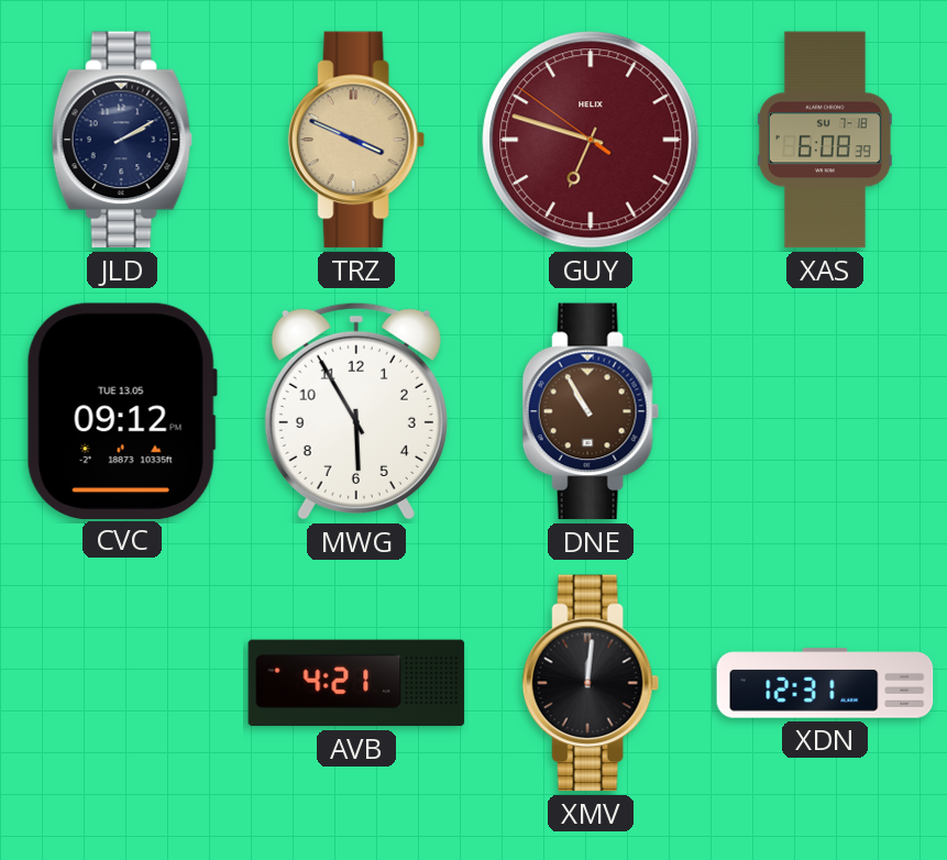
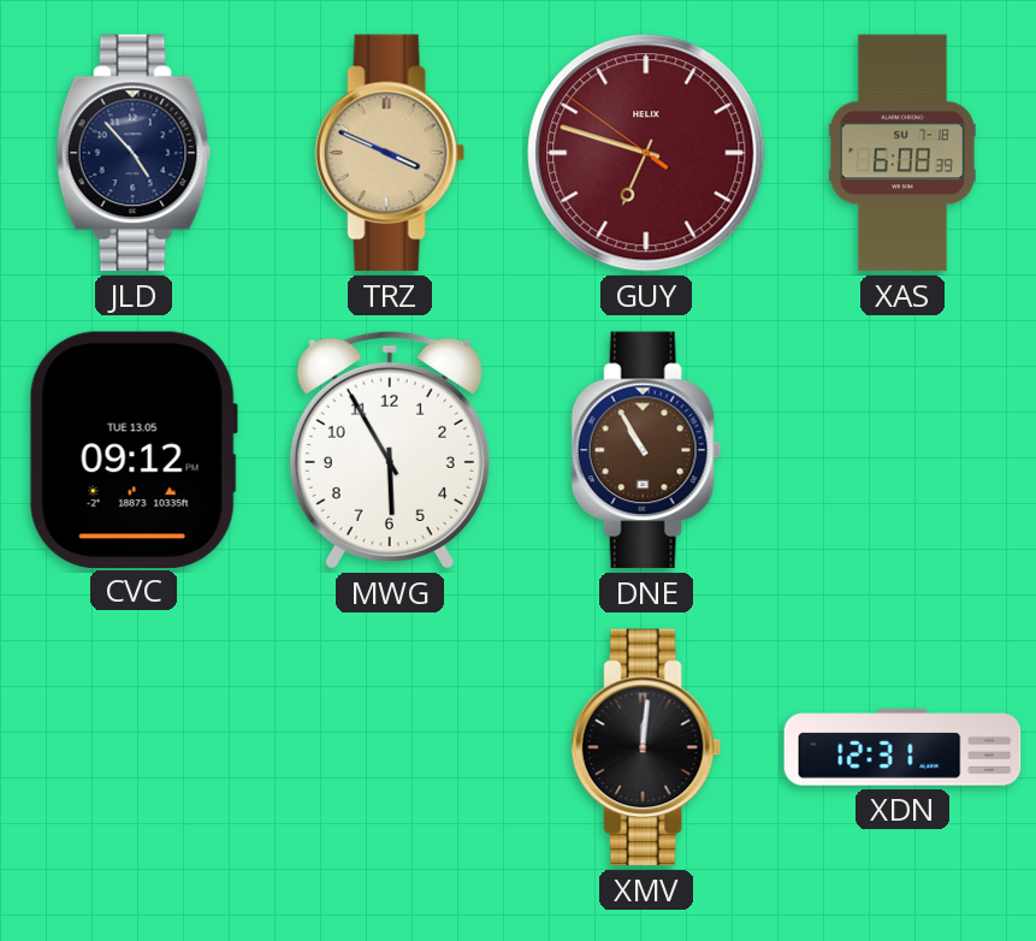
JLD: 2:10 -> 4:53
AVB: 4:21 -> none
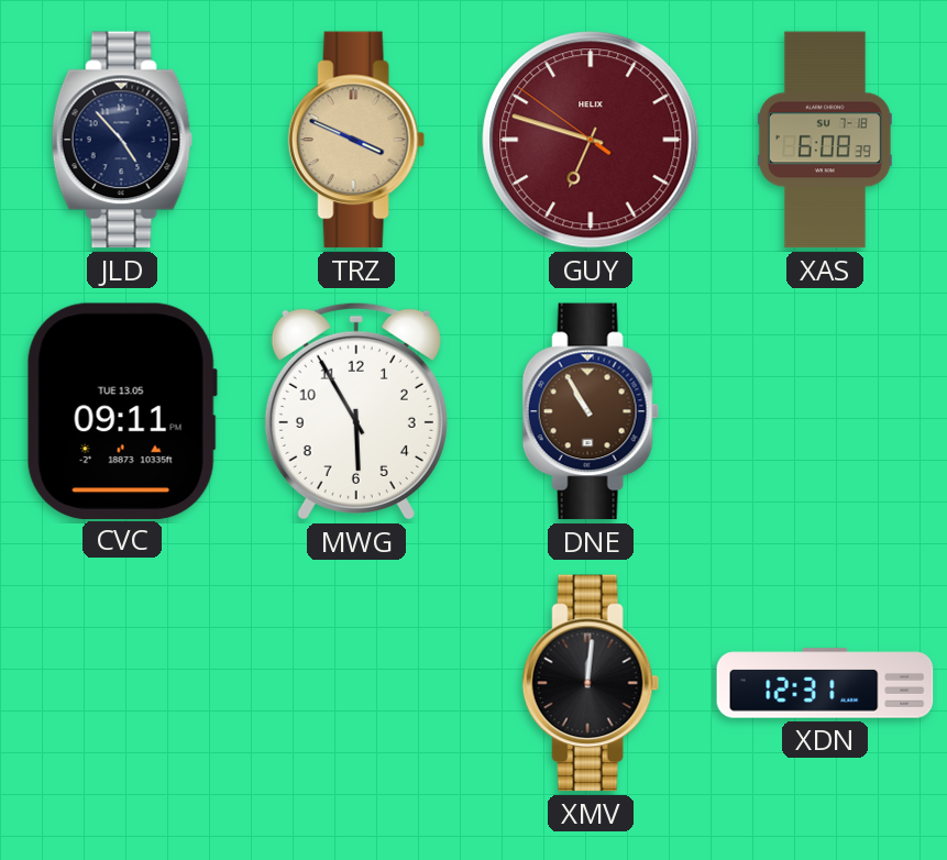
CVC: 09:12 -> 09:11
